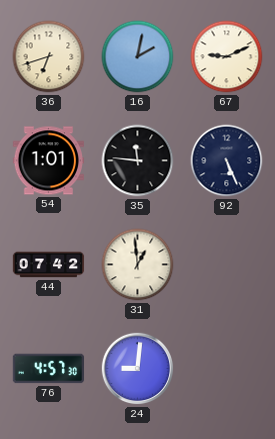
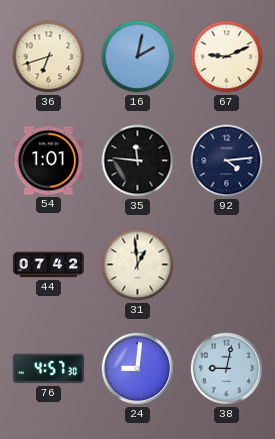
92: 5:26 -> 4:14
38: none -> 9:02
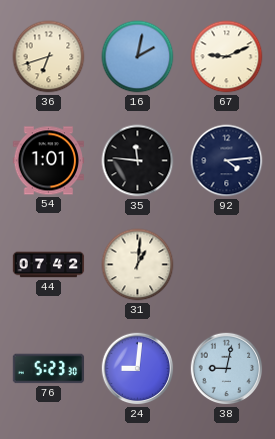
31: 12:59 -> 1:01
76: 4:57 -> 5:23
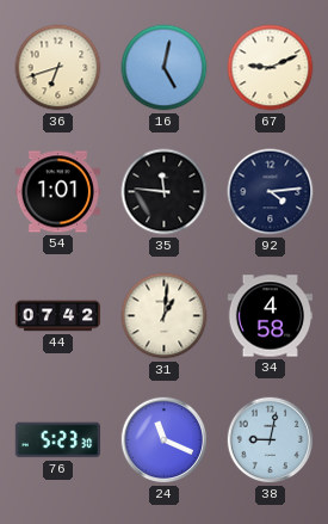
16: 2:02 -> 5:02
34: none -> 4:58
24: 9:01 -> 11:19
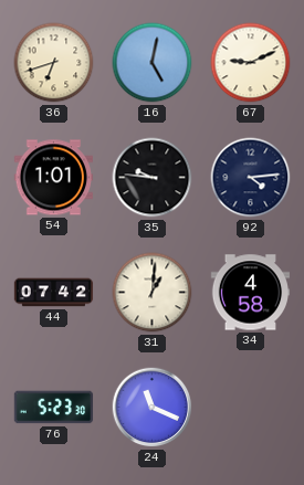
35: 11:46 -> 9:46
38: 9:02 -> none
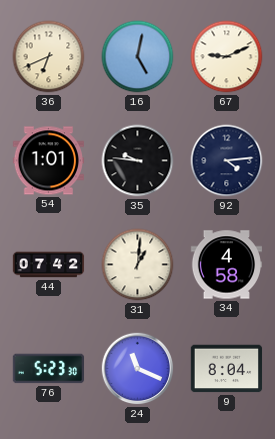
36: 6:42 -> 6:41
9: none -> 8:04
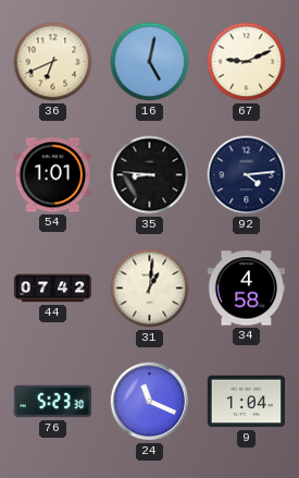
35: 9:46 -> 8:46
9: 8:04 -> 1:04
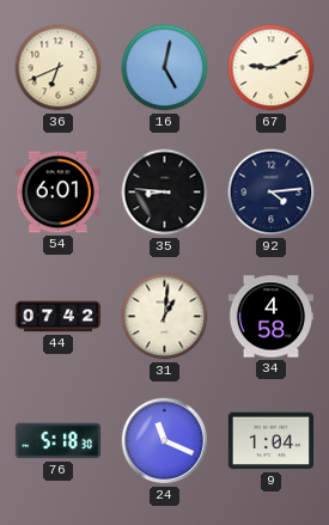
54: 1:01 -> 6:01
76: 5:23 -> 5:18
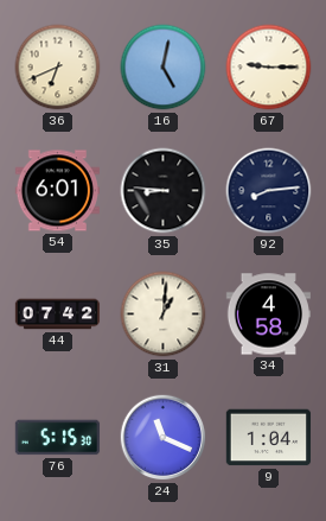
67: 9:11 -> 9:15
92: 4:14 -> 8:14
76: 5:18 -> 5:15
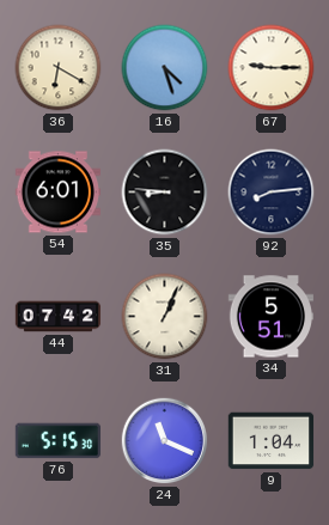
36: 6:41 -> 6:20
16: 5:02 -> 4:27
31: 1:01 -> 1:04
34: 4:58 -> 5:51
